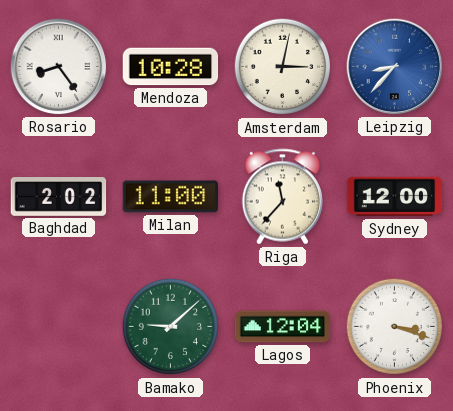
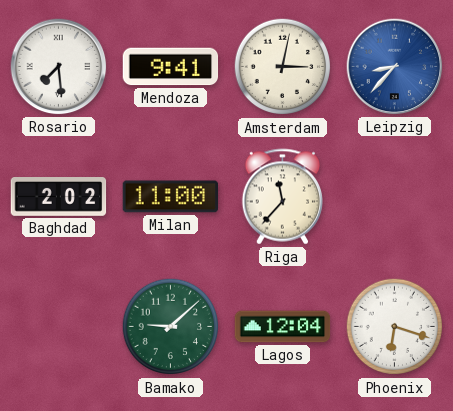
Rosario: 8:24 -> 7:29
Mendoza: 10:28 -> 9:41
Sydney: 12:00 -> none
Phoenix: 3:18 -> 6:18
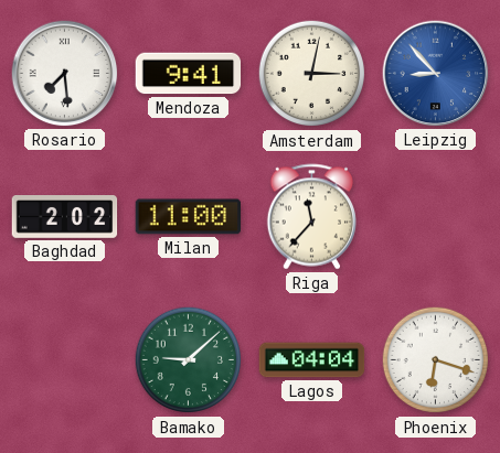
Leipzig: 8:37 -> 8:53
Lagos: 12:04 -> 04:04
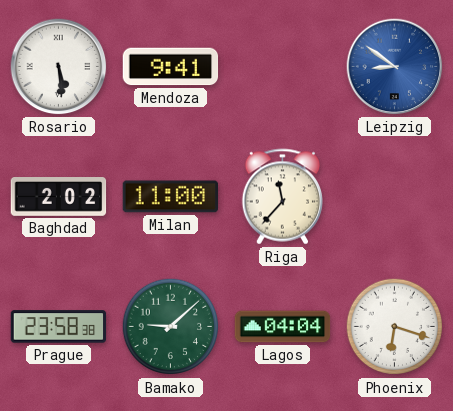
Rosario: 7:29 -> 5:29
Amsterdam: 3:02 -> none
Leipzig: 8:53 -> 8:51
Prague: none -> 23:58
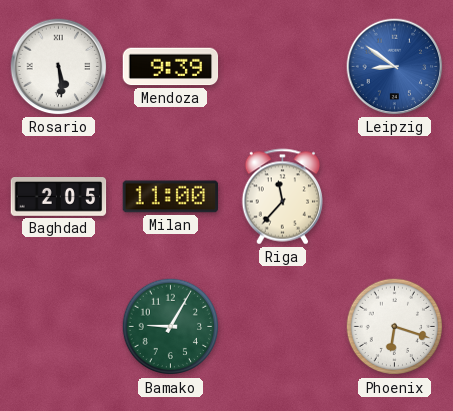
Mendoza: 9:41 -> 9:39
Baghdad: 2:02 -> 2:05
Prague: 23:58 -> none
Bamako: 9:08 -> 9:05
Lagos: 04:04 -> none
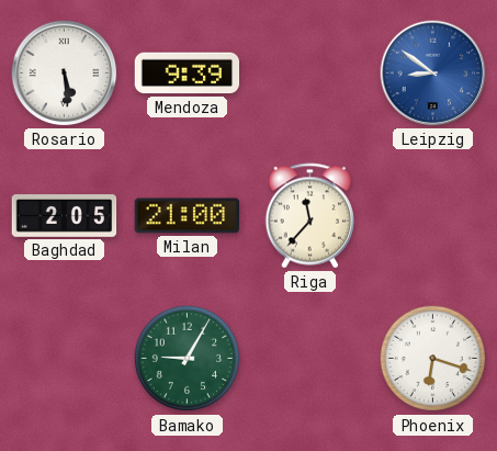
Milan: 11:00 -> 21:00
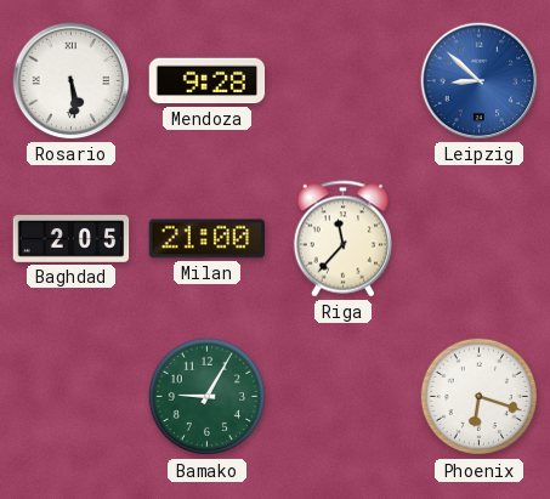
Mendoza: 9:39 -> 9:28
Leipzig: 8:51 -> 8:52
